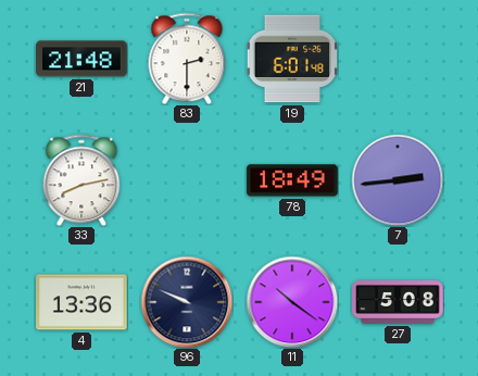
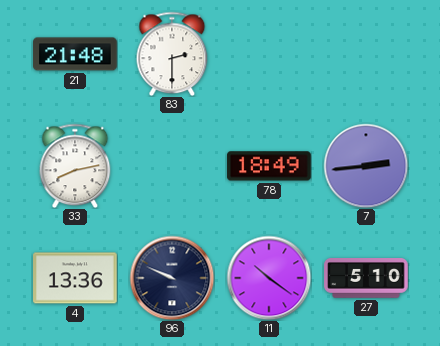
19: 6:01 -> none
27: 5:08 -> 5:10
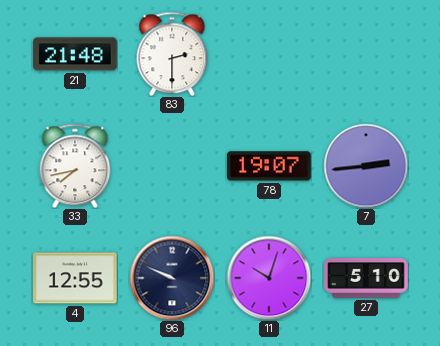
33: 8:13 -> 7:43
78: 18:49 -> 19:07
4: 13:36 -> 12:55
11: 10:21 -> 10:03
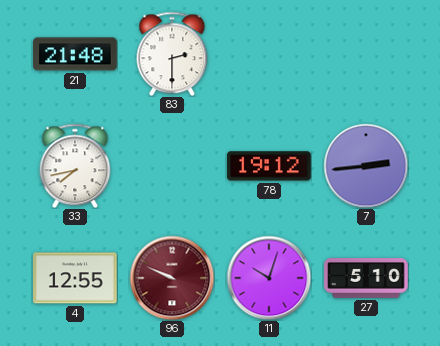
78: 19:07 -> 19:12
96 dial: navy -> burgundy
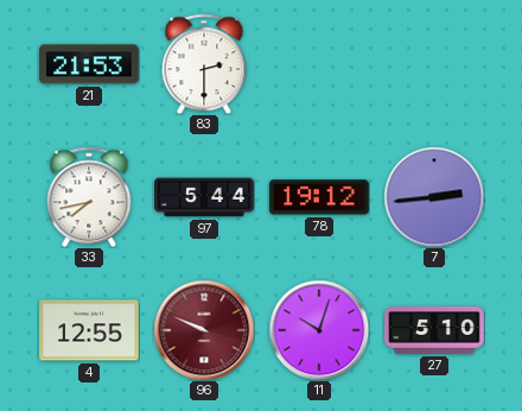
21: 21:48 -> 21:53
97: none -> 5:44
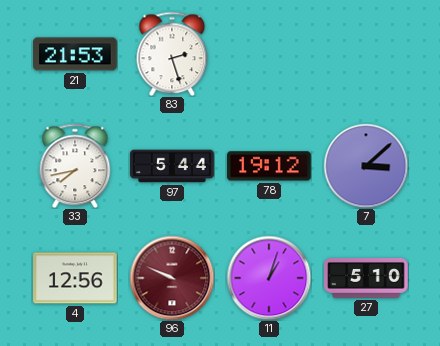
83: 2:30 -> 2:27
7: 2:44 -> 3:08
4: 12:55 -> 12:56
11: 10:03 -> 1:03
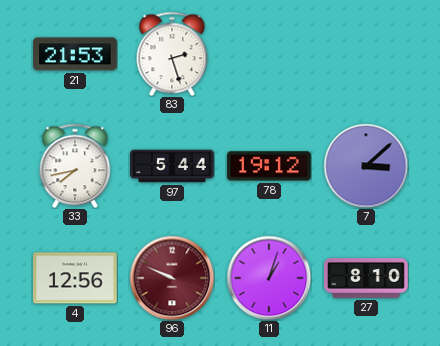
27: 5:10 -> 8:10
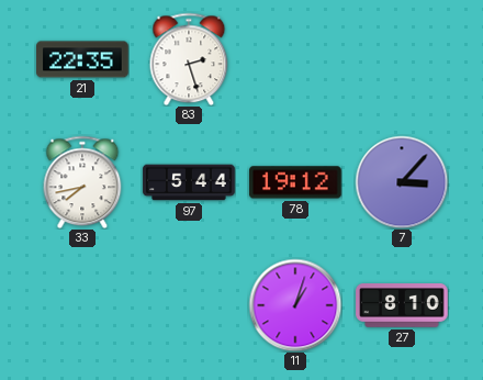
21: 21:53 -> 22:35
7: 3:08 -> 3:07
4: 12:56 -> none
96: 9:49 -> none
